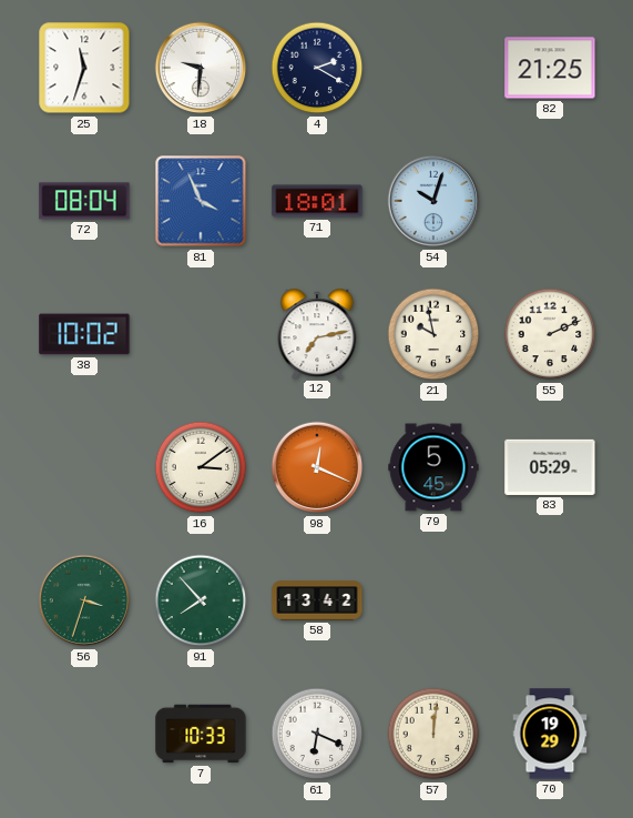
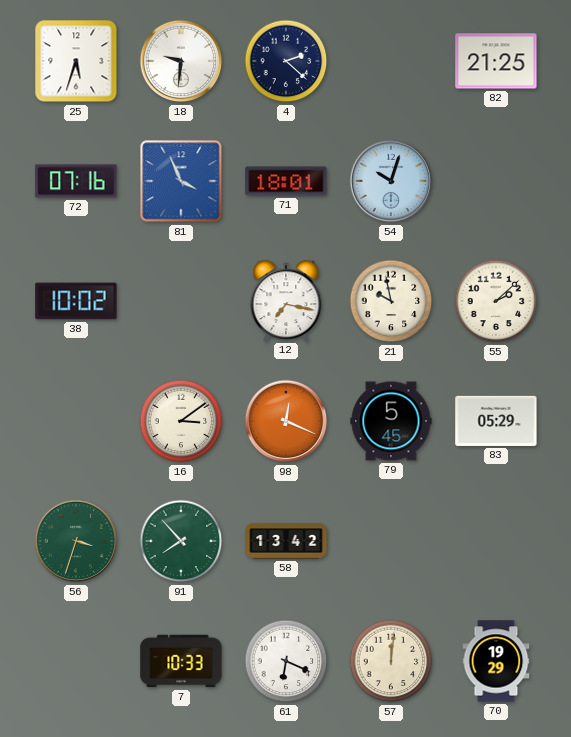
25: 11:33 -> 5:33
4: 2:20 -> 2:22
72: 08:04 -> 07:16
12: 7:13 -> 7:17
55: 2:11 -> 2:08
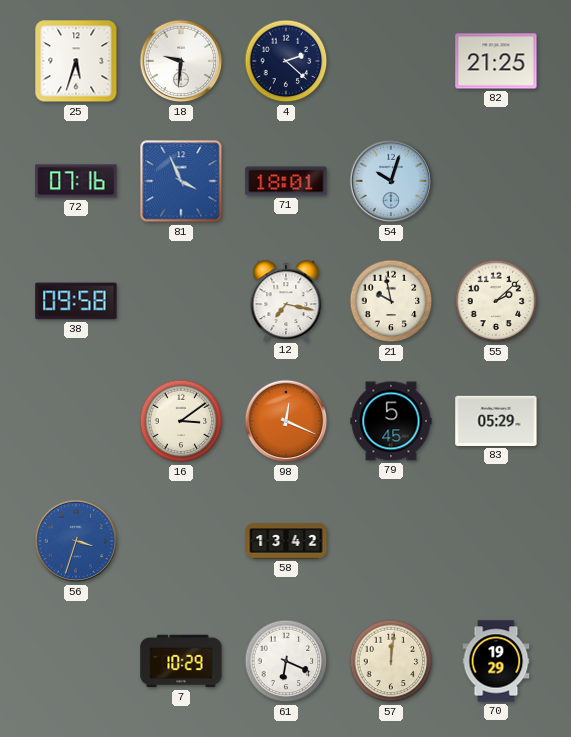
38: 10:02 -> 09:58
56 dial: green -> blue
91: 7:53 -> none
7: 10:33 -> 10:29
